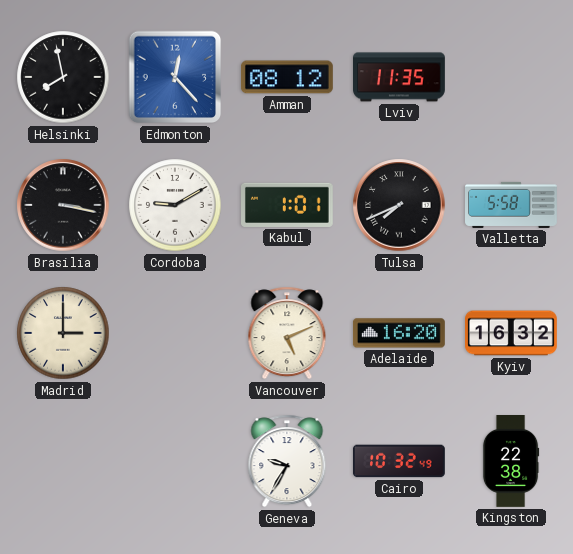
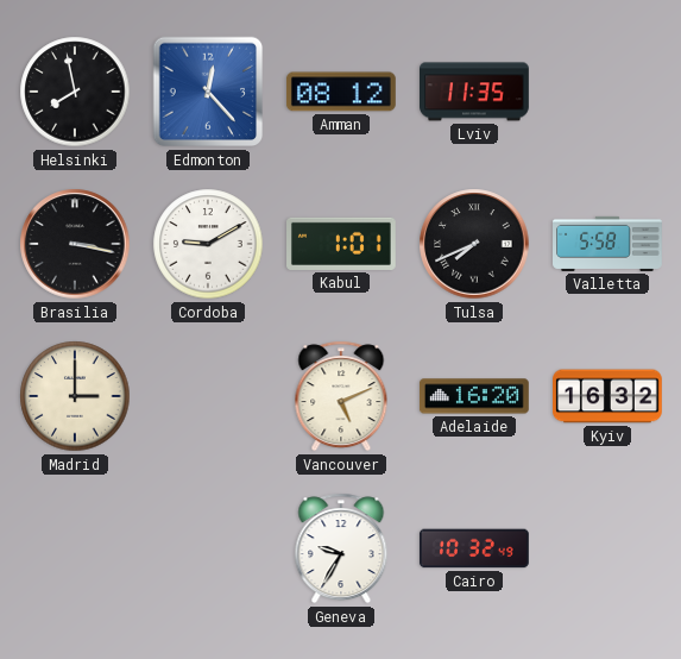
Kingston: 22:38 -> none
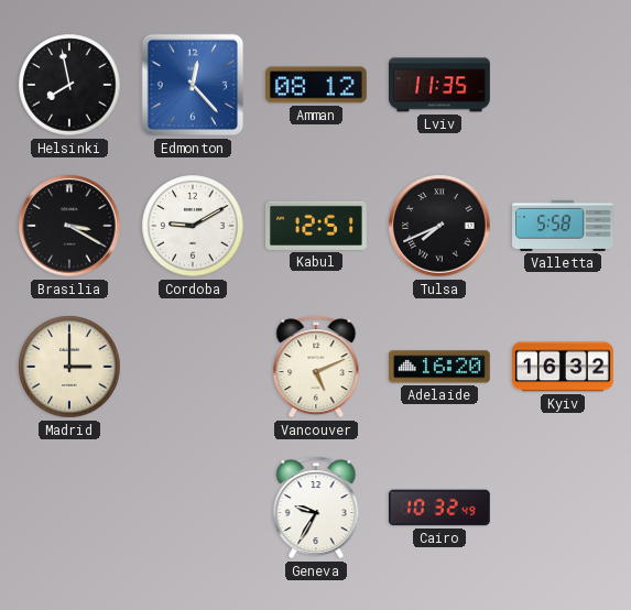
Brasilia: 3:17 -> 3:20
Kabul: 1:01 -> 12:51
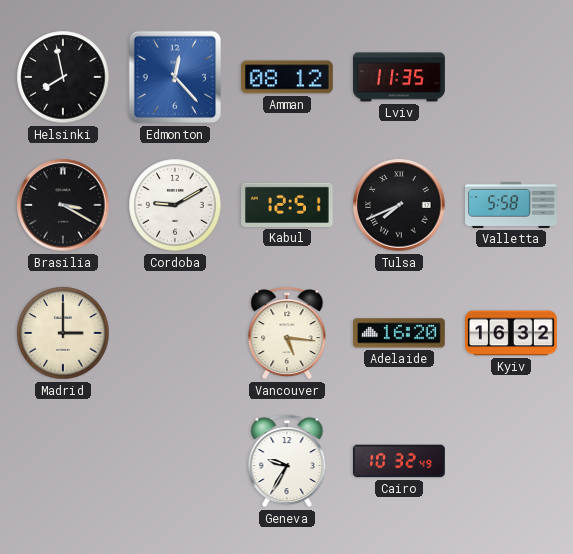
Vancouver: 5:11 -> 5:16
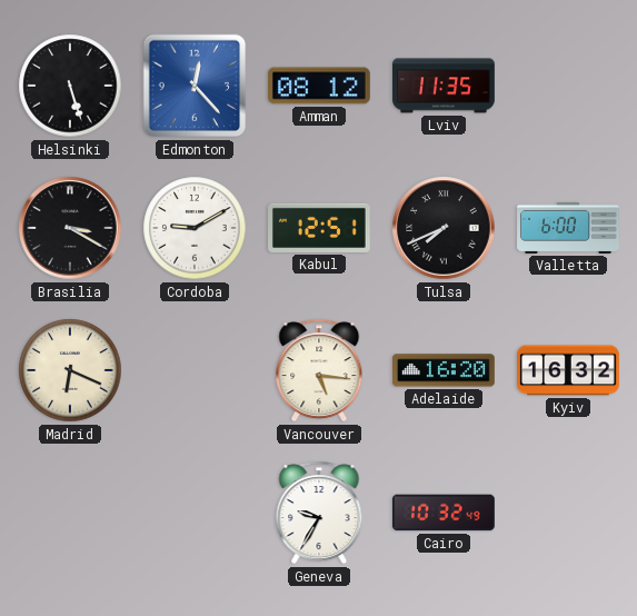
Helsinki: 7:58 -> 5:27
Valletta: 5:58 -> 6:00
Madrid: 3:00 -> 6:19
